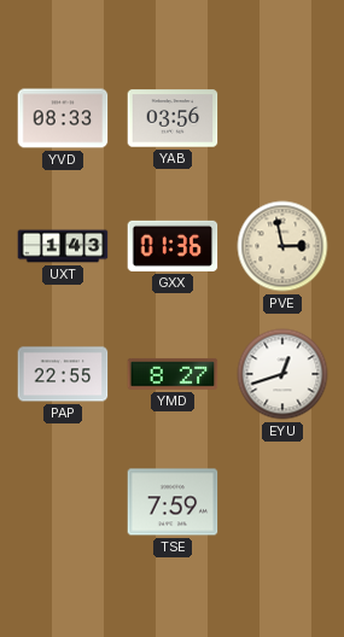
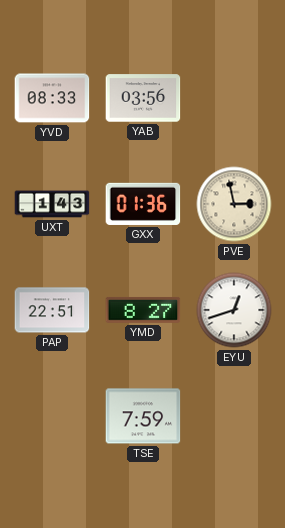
PAP: 22:55 -> 22:51
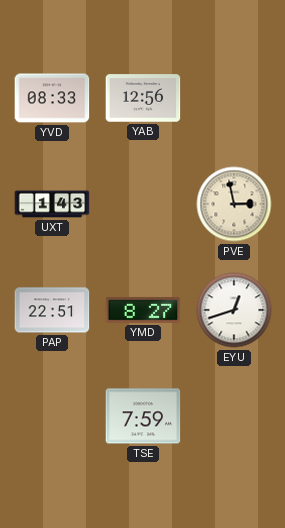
YAB: 03:56 -> 12:56
GXX: 01:36 -> none
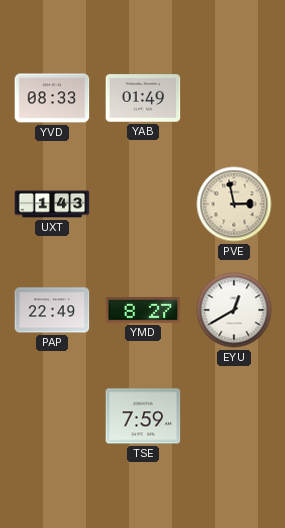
YAB: 12:56 -> 01:49
PAP: 22:51 -> 22:49
EYU: 12:42 -> 12:40
